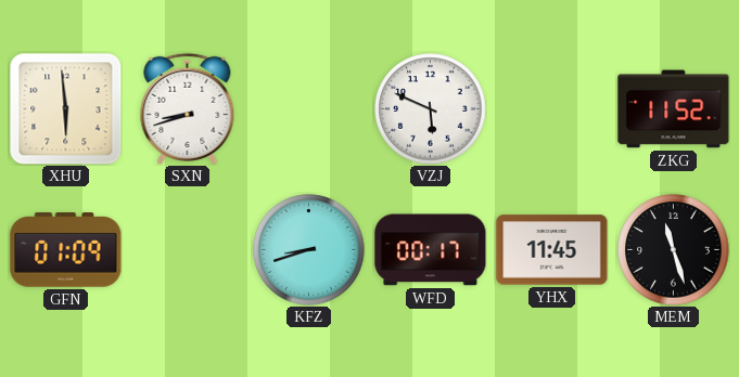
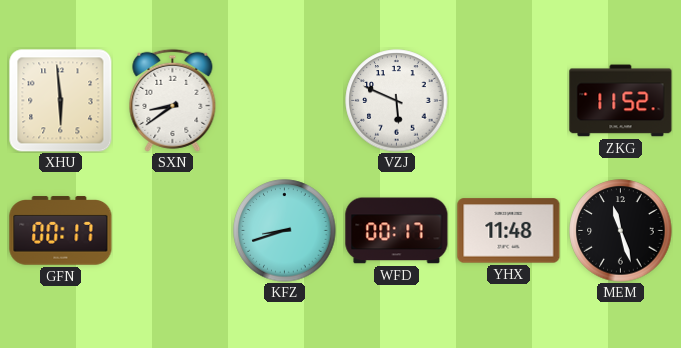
SXN: 8:42 -> 8:39
GFN: 01:09 -> 00:17
YHX: 11:45 -> 11:48
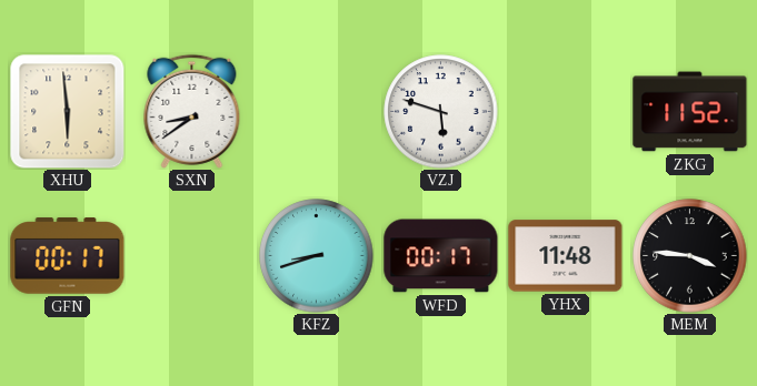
VZJ: 5:49 -> 5:48
MEM: 11:27 -> 3:46
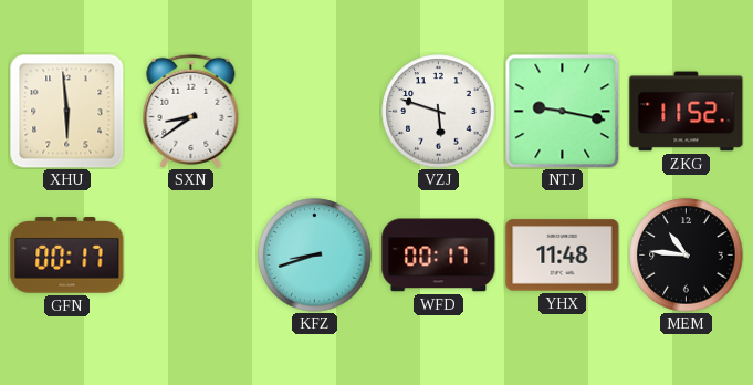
NTJ: none -> 9:17
MEM: 3:46 -> 10:46
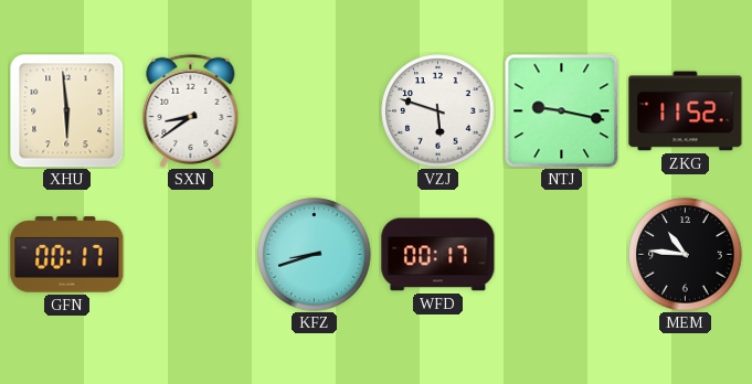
YHX: 11:48 -> none
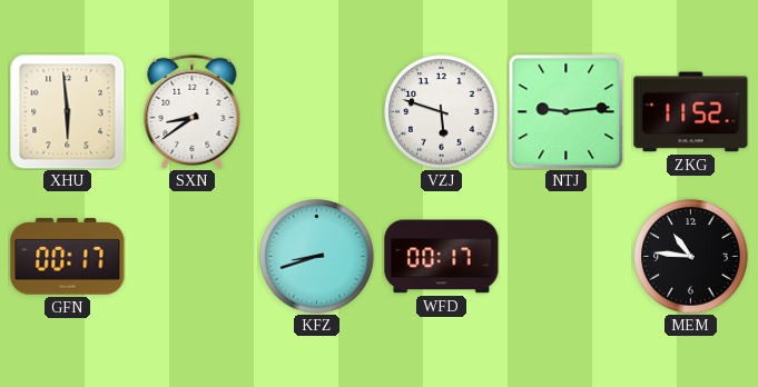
NTJ: 9:17 -> 9:14
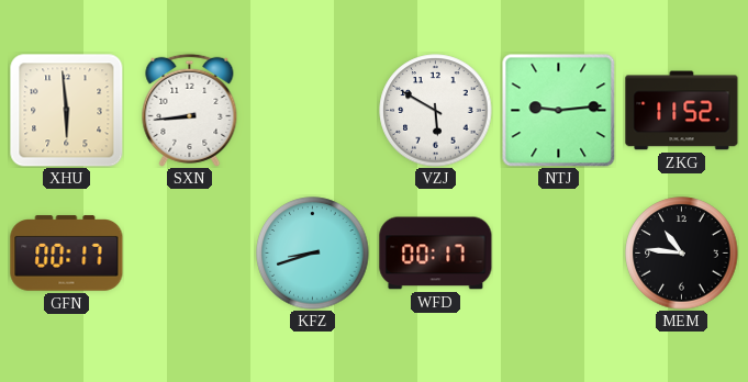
SXN: 8:39 -> 8:44
VZJ: 5:48 -> 5:50
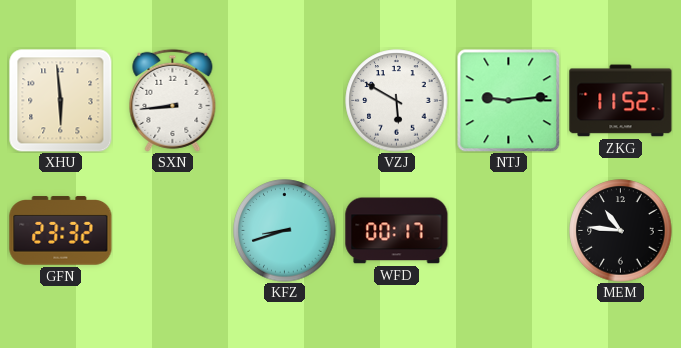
GFN: 00:17 -> 23:32
